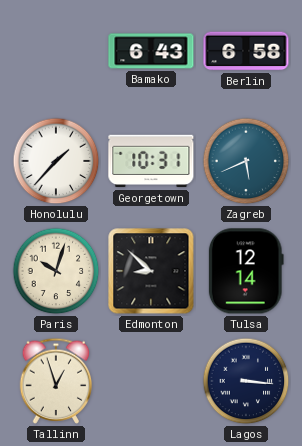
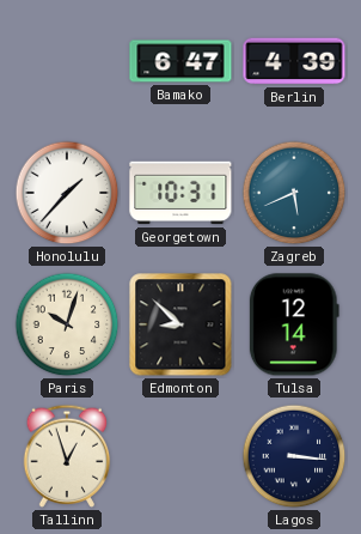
Bamako: 6:43 -> 6:47
Berlin: 6:58 -> 4:39
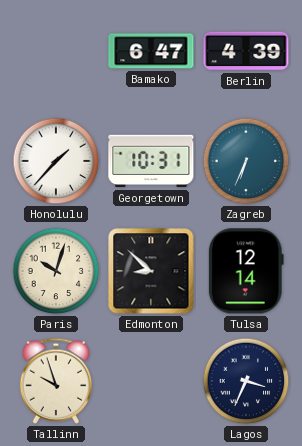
Zagreb: 5:41 -> 6:34
Tallinn: 12:57 -> 9:57
Lagos: 3:16 -> 3:34
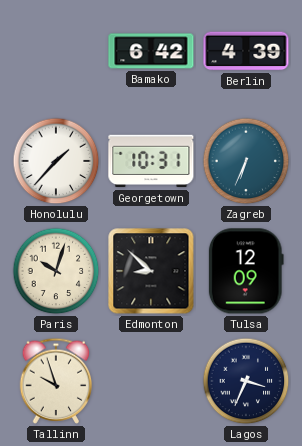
Bamako: 6:47 -> 6:42
Tulsa: 12:14 -> 12:09
